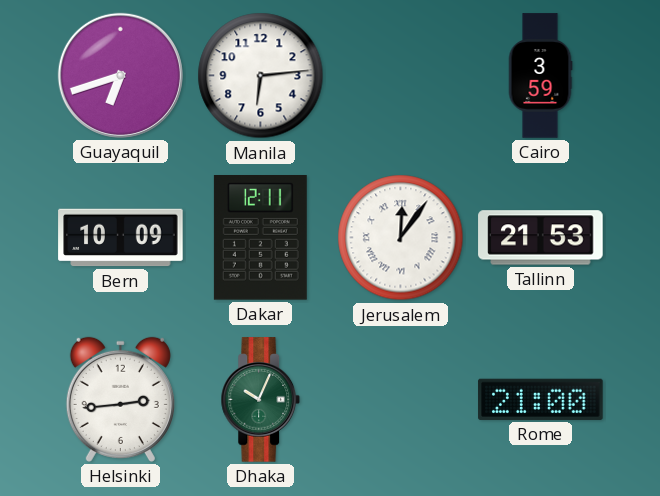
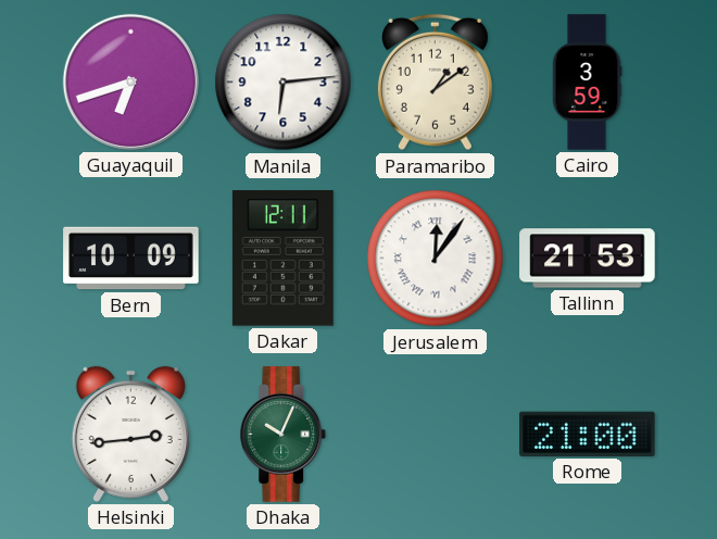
Paramaribo: none -> 1:09
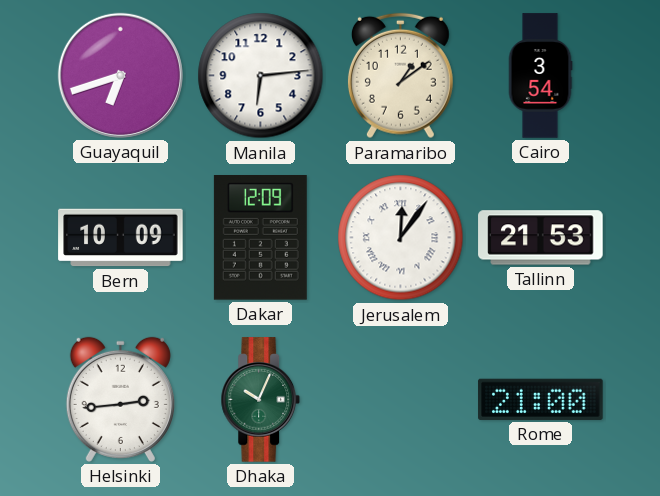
Cairo: 3:59 -> 3:54
Dakar: 12:11 -> 12:09
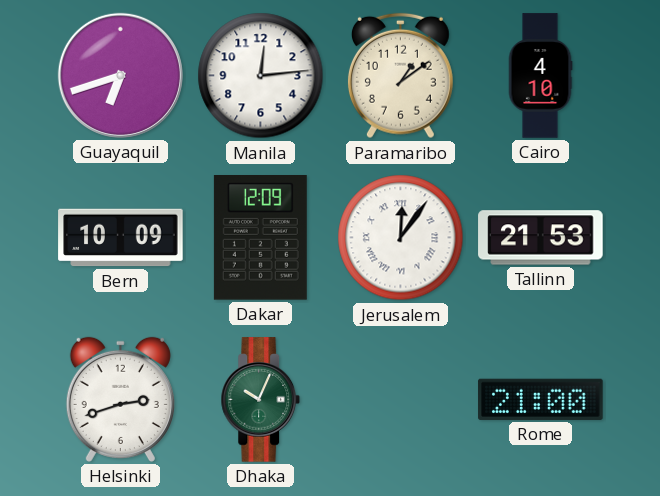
Manila: 6:14 -> 12:14
Cairo: 3:54 -> 4:10
Helsinki: 2:44 -> 2:42
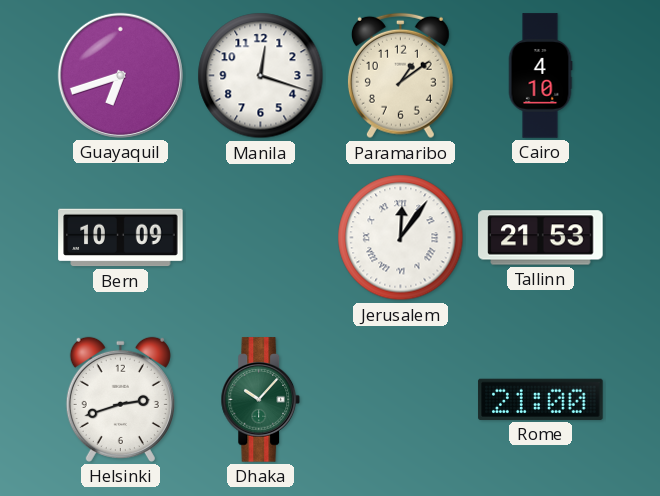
Manila: 12:14 -> 12:18
Dakar: 12:09 -> none
Dhaka: 10:04 -> 10:07
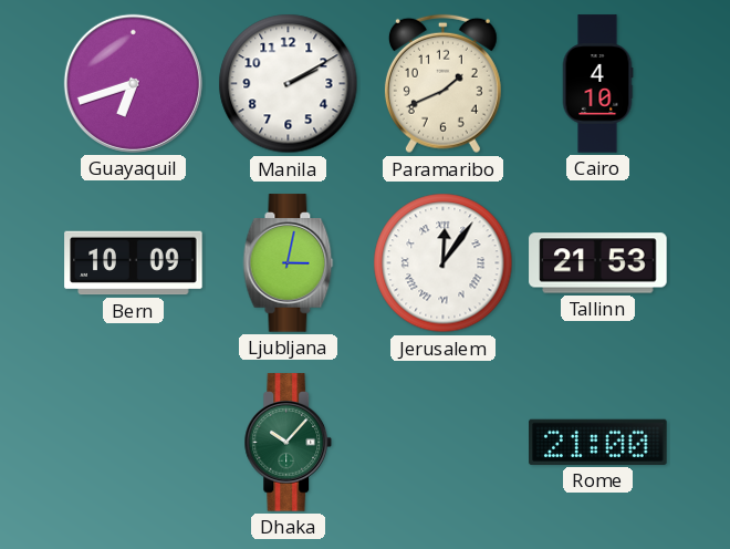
Manila: 12:18 -> 2:10
Paramaribo: 1:09 -> 1:41
Ljubljana: none -> 3:02
Helsinki: 2:42 -> none
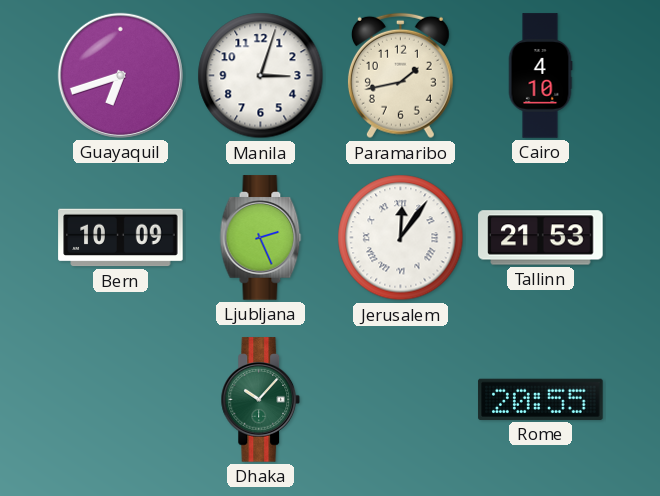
Manila: 2:10 -> 3:03
Paramaribo: 1:41 -> 1:43
Ljubljana: 3:02 -> 2:26
Rome: 21:00 -> 20:55
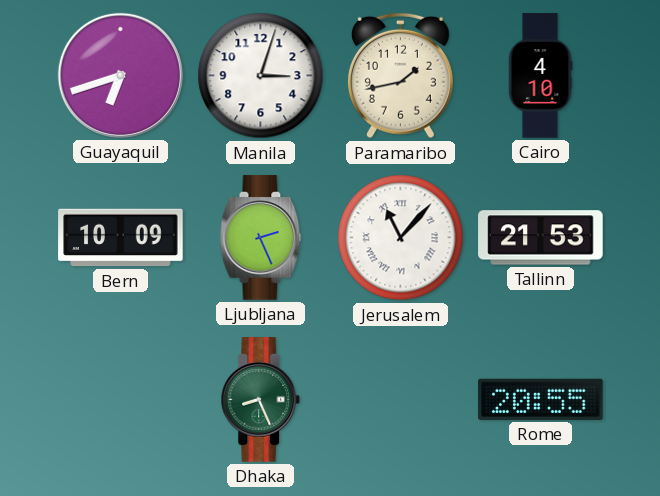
Jerusalem: 12:06 -> 11:07
Dhaka: 10:07 -> 8:26
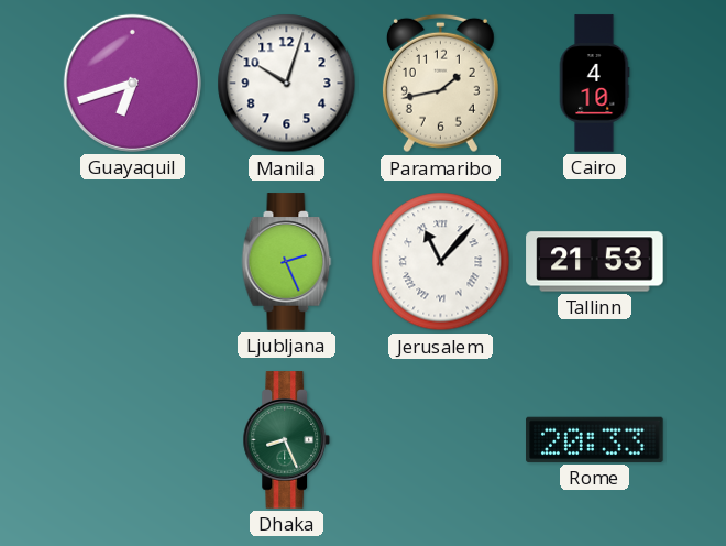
Manila: 3:03 -> 10:03
Bern: 10:09 -> none
Rome: 20:55 -> 20:33
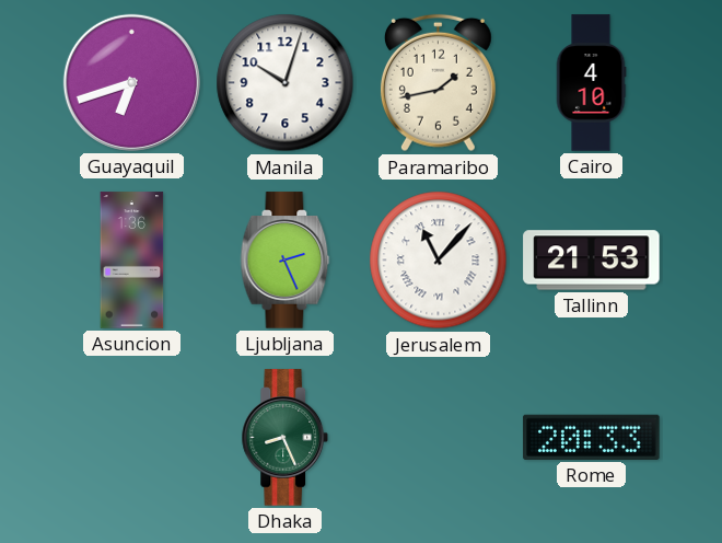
Asuncion: none -> 1:36
